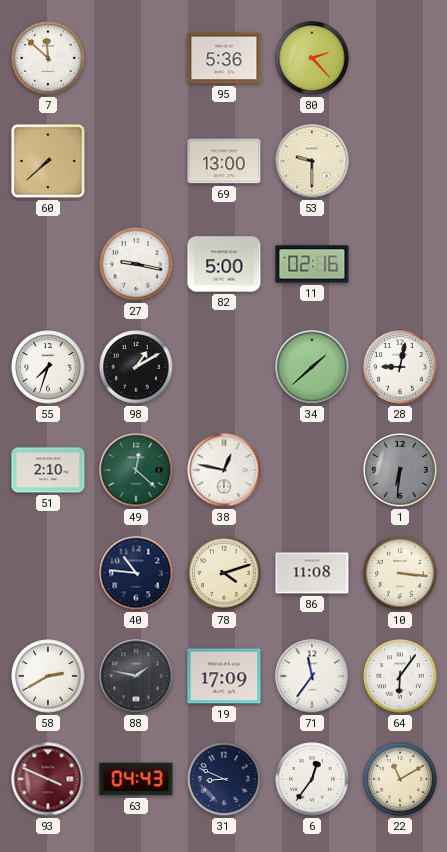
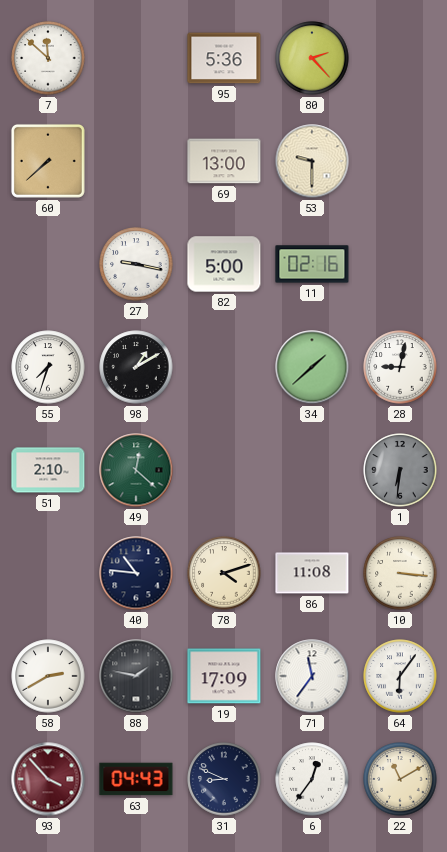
38: 12:47 -> none
93: 3:49 -> 3:53
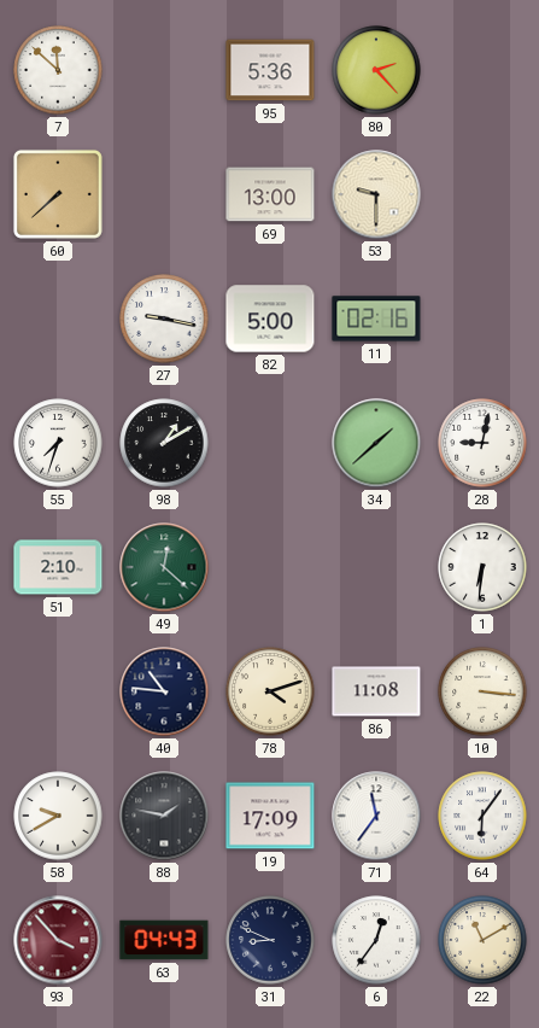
1 dial: grey -> white
58: 2:40 -> 9:40
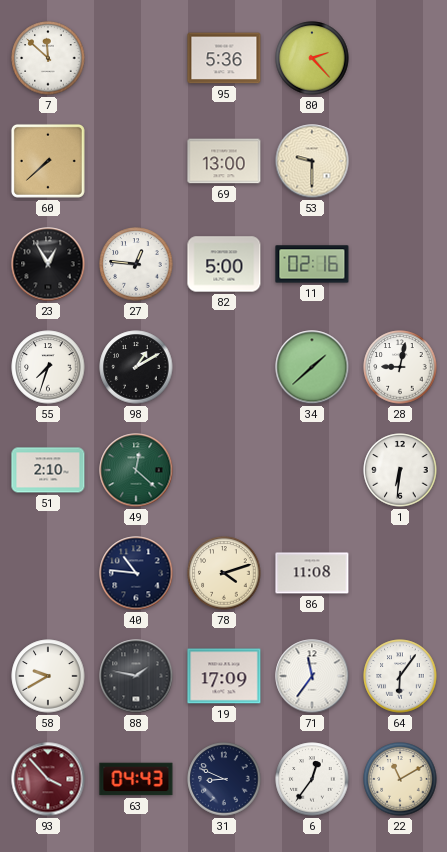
23: none -> 12:55
27: 9:17 -> 12:46
10: 3:16 -> none
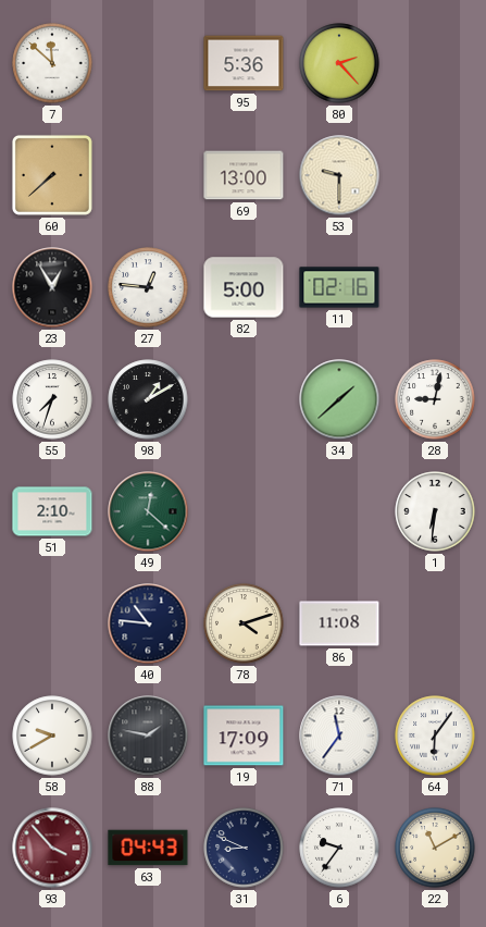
6: 12:36 -> 9:36
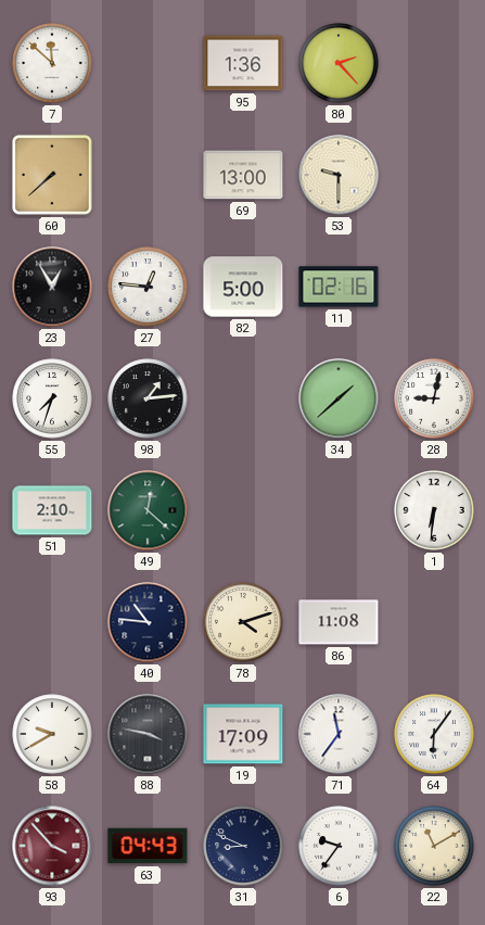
95: 5:36 -> 1:36
98: 1:10 -> 1:14
88: 1:47 -> 3:47
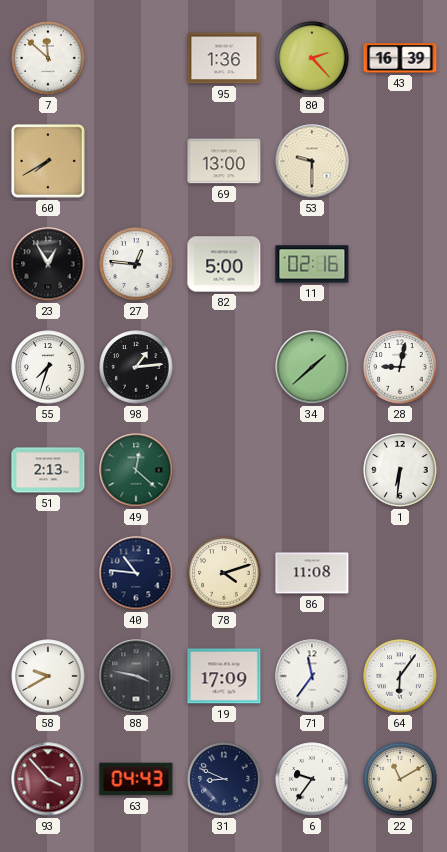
43: none -> 16:39
60: 7:38 -> 7:40
51: 2:10 -> 2:13
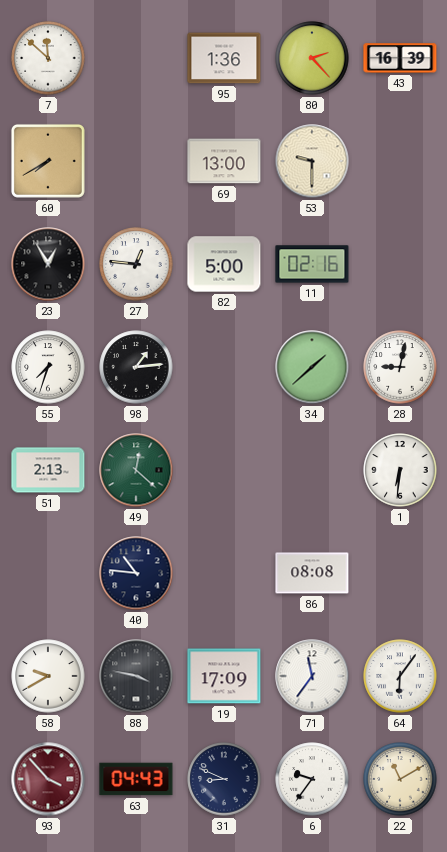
78: 4:12 -> none
86: 11:08 -> 08:08
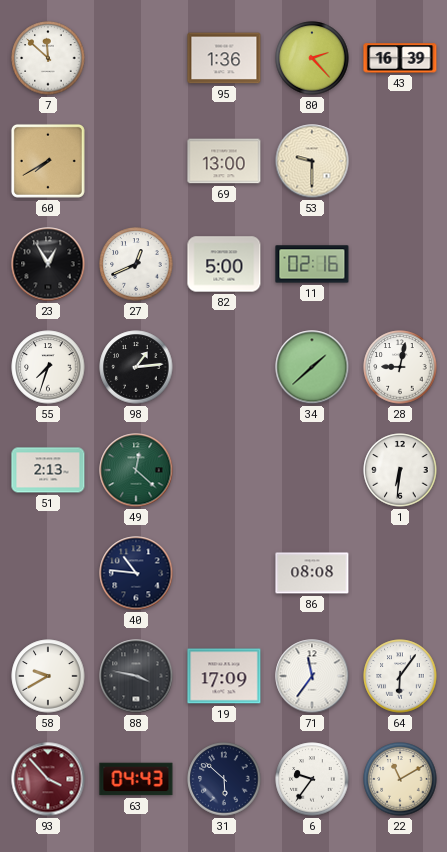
27: 12:46 -> 12:41
31: 8:49 -> 5:52
